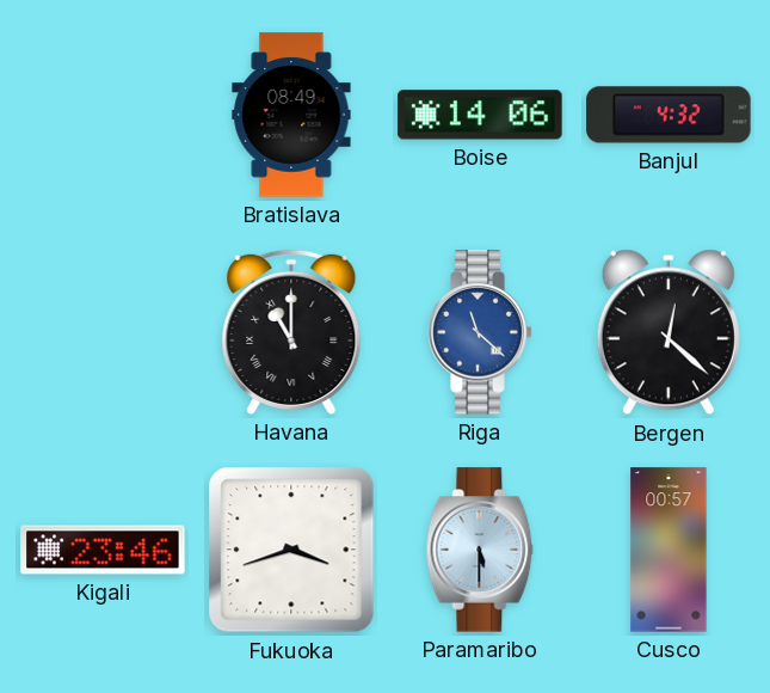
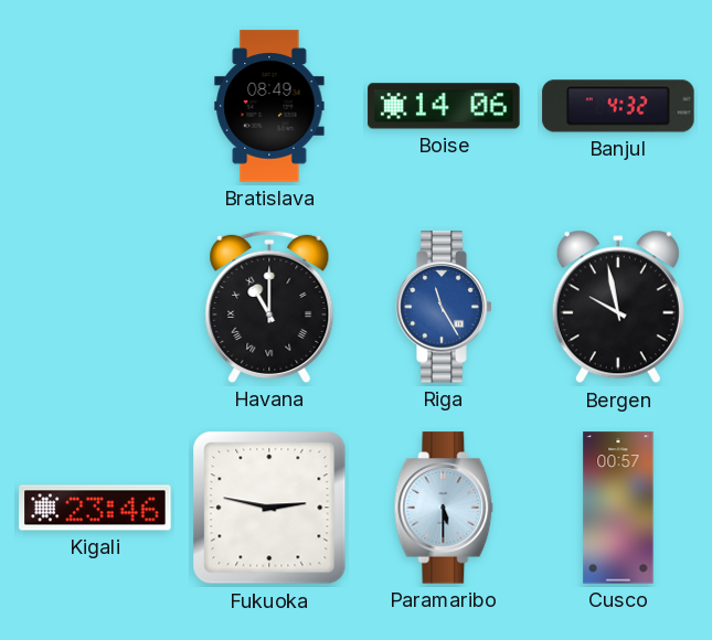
Riga: 11:22 -> 11:25
Bergen: 12:22 -> 9:58
Fukuoka: 3:42 -> 2:47
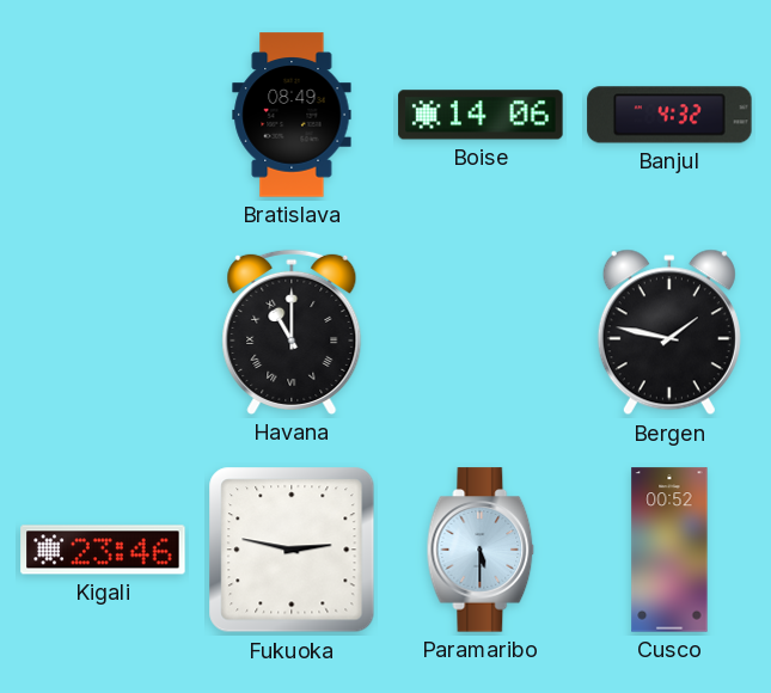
Riga: 11:25 -> none
Bergen: 9:58 -> 1:47
Cusco: 00:57 -> 00:52
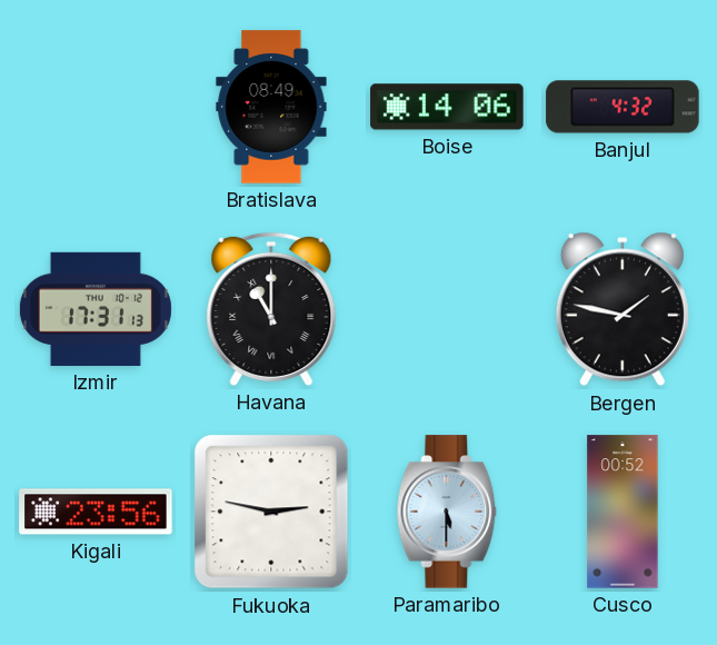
Izmir: none -> 17:31
Kigali: 23:46 -> 23:56
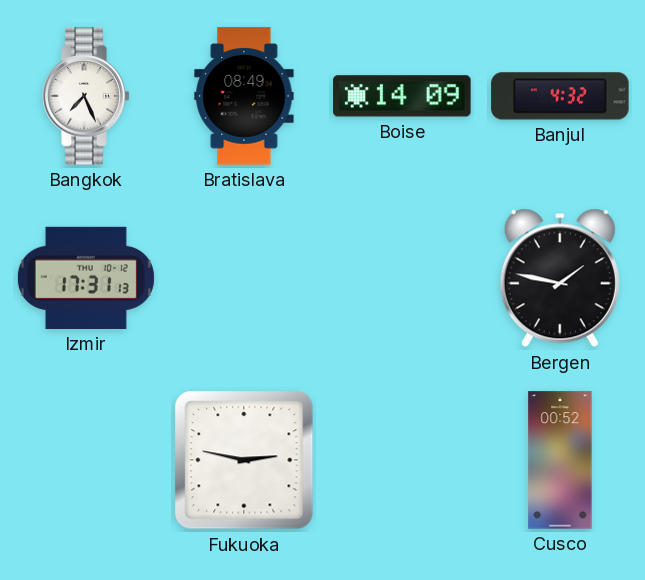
Bangkok: none -> 7:26
Boise: 14:06 -> 14:09
Havana: 11:00 -> none
Kigali: 23:56 -> none
Paramaribo: 5:30 -> none
